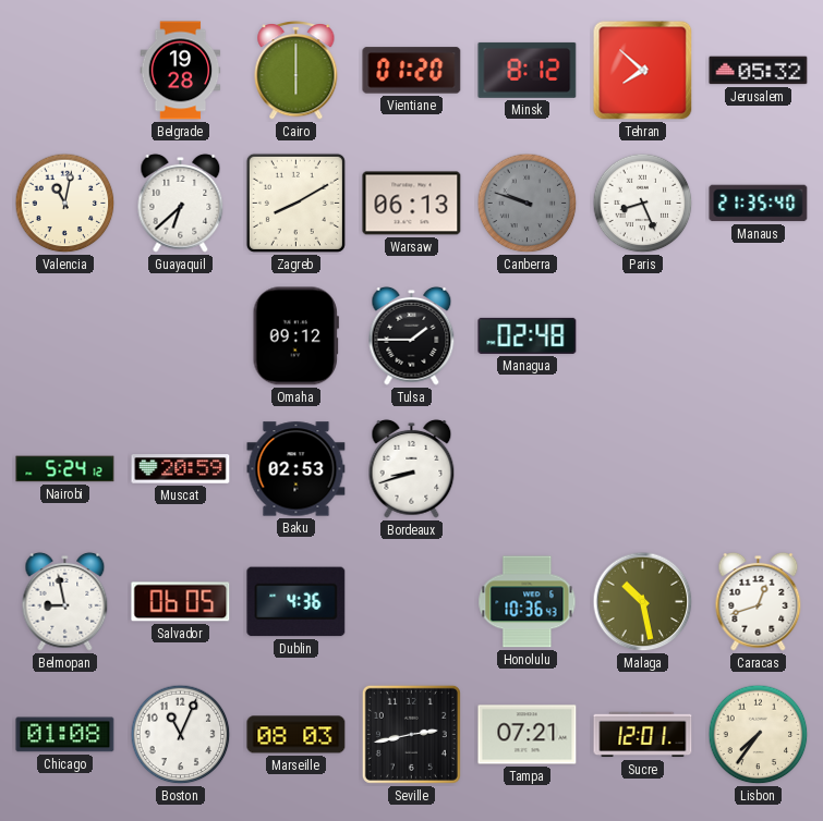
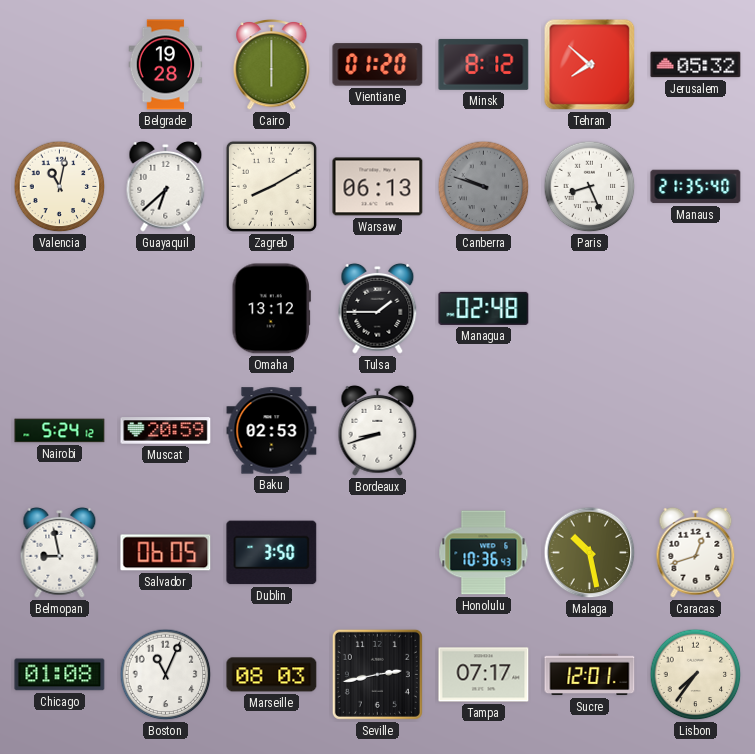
Omaha: 09:12 -> 13:12
Dublin: 4:36 -> 3:50
Tampa: 07:21 -> 07:17
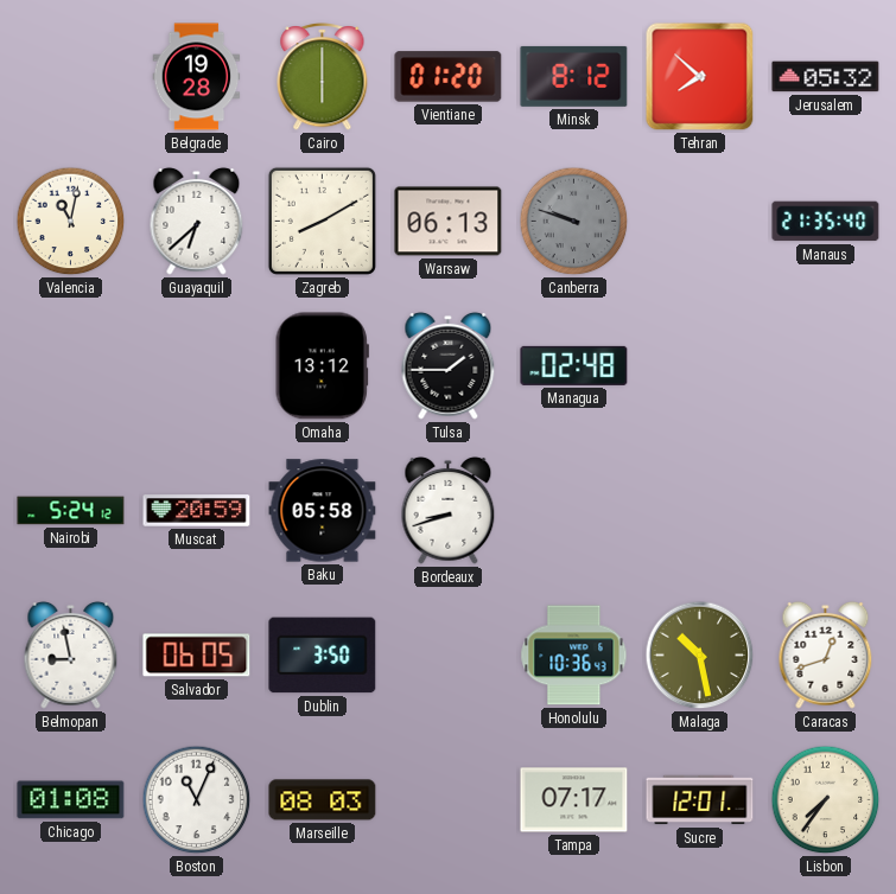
Paris: 8:26 -> none
Baku: 02:53 -> 05:58
Seville: 2:43 -> none
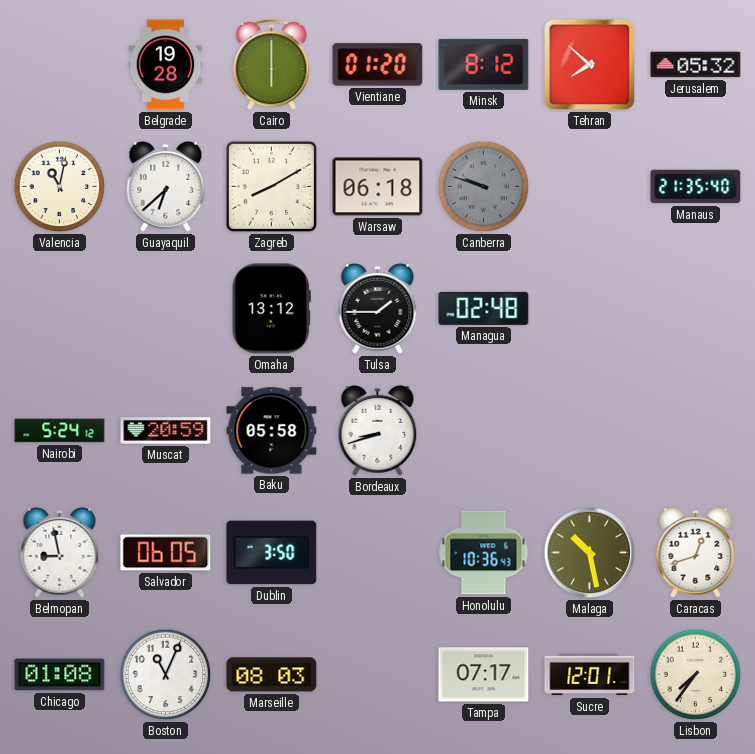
Warsaw: 06:13 -> 06:18
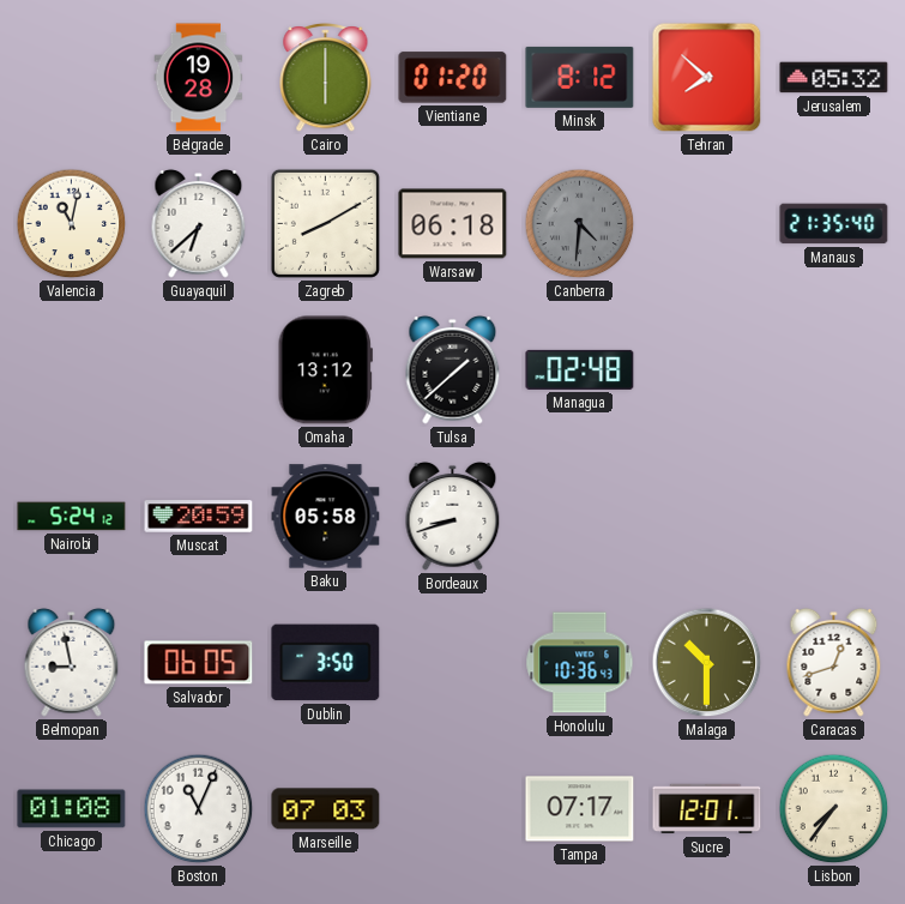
Canberra: 9:48 -> 4:31
Tulsa: 1:45 -> 1:38
Malaga: 10:28 -> 10:30
Marseille: 08:03 -> 07:03
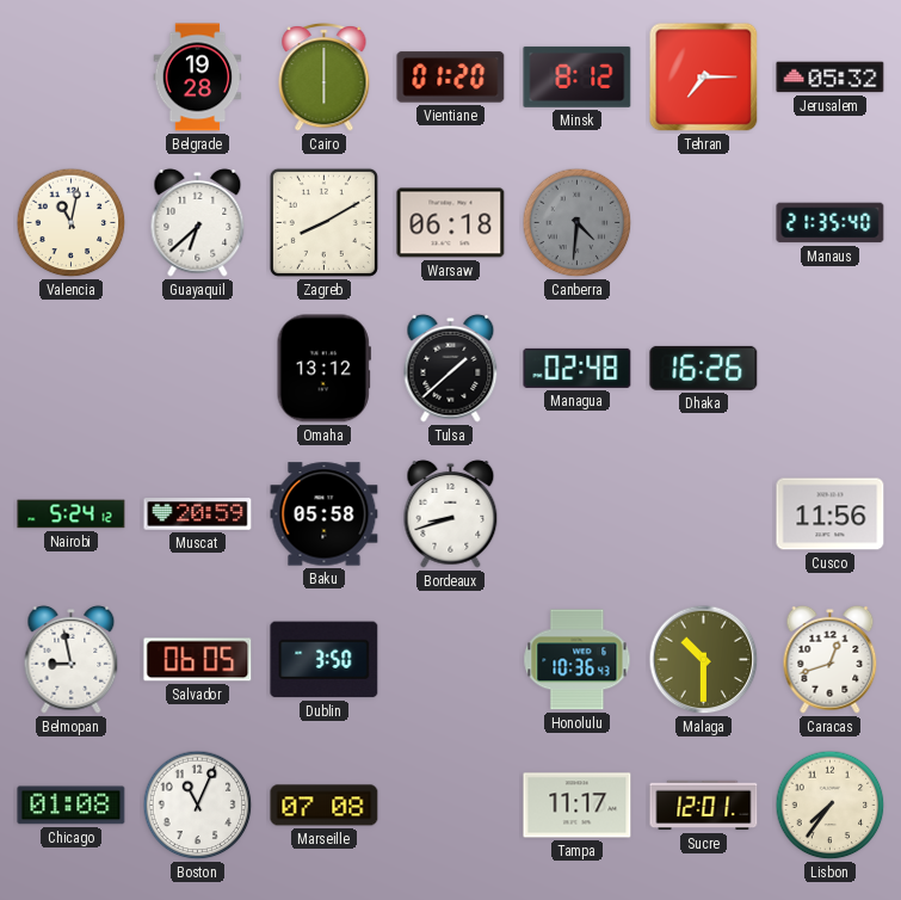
Tehran: 7:52 -> 7:15
Dhaka: none -> 16:26
Cusco: none -> 11:56
Marseille: 07:03 -> 07:08
Tampa: 07:17 -> 11:17
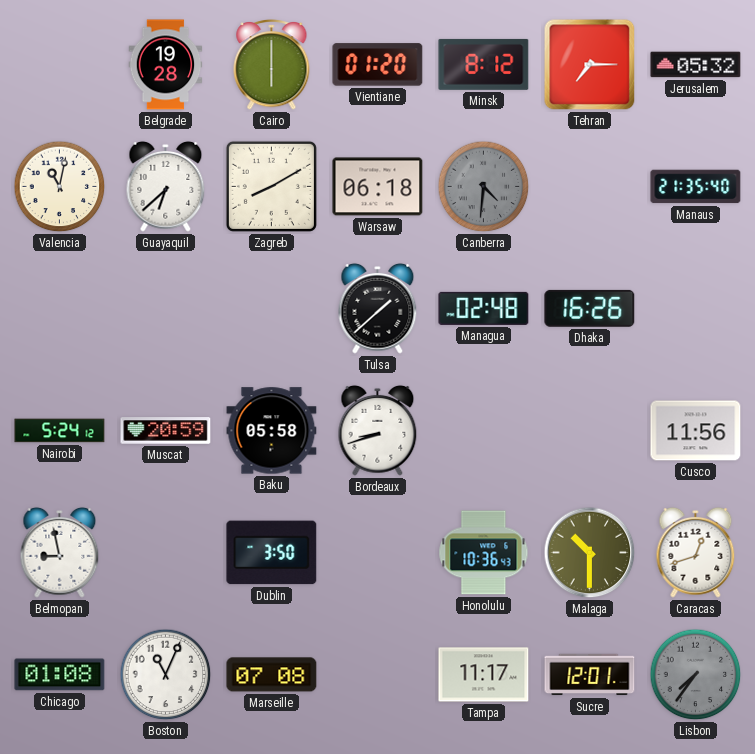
Omaha: 13:12 -> none
Salvador: 06:05 -> none
Lisbon dial: cream -> grey
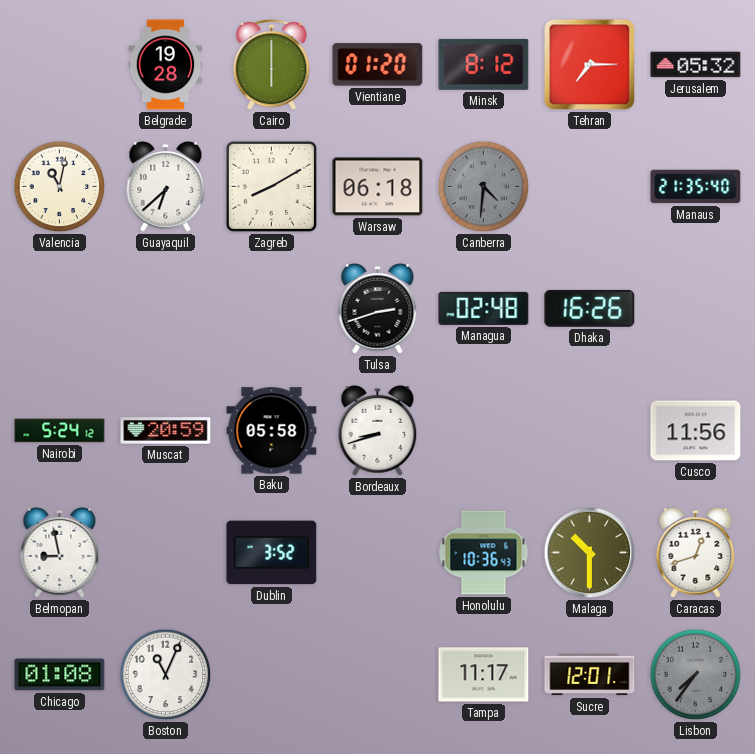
Tulsa: 1:38 -> 2:42
Dublin: 3:50 -> 3:52
Marseille: 07:08 -> none
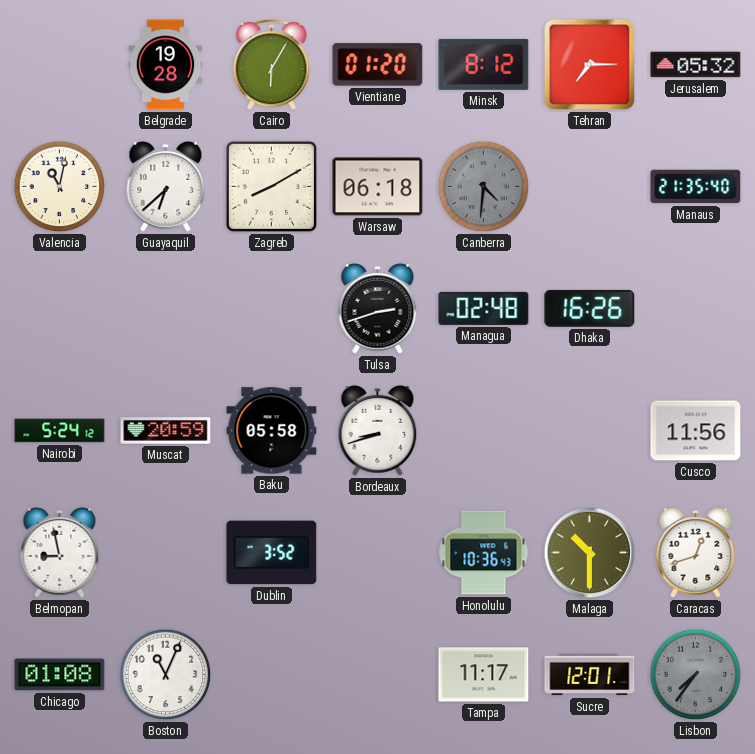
Cairo: 6:00 -> 6:05
